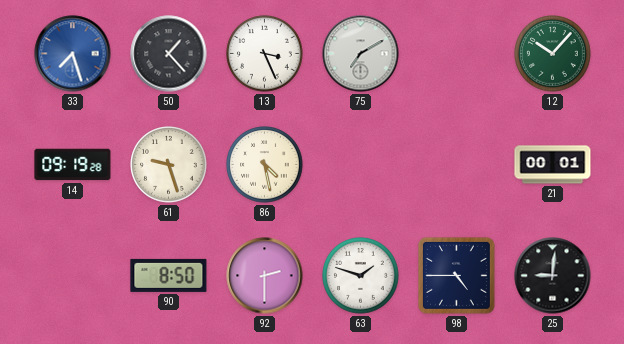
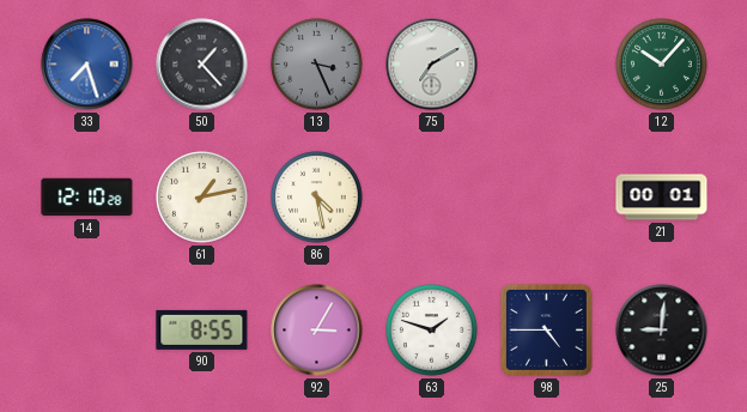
13 dial: white -> grey
14: 09:19 -> 12:10
61: 9:27 -> 1:13
90: 8:50 -> 8:55
92: 2:30 -> 3:05
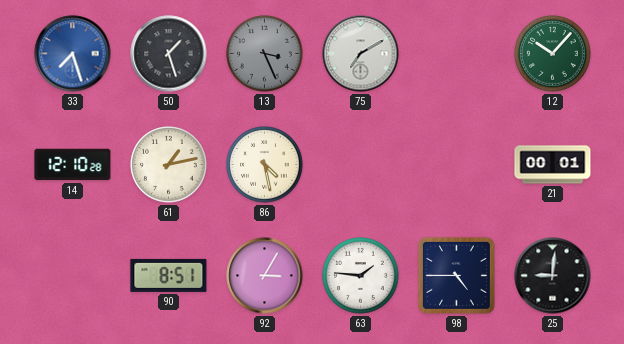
50: 1:23 -> 1:27
90: 8:55 -> 8:51
63: 1:48 -> 1:46
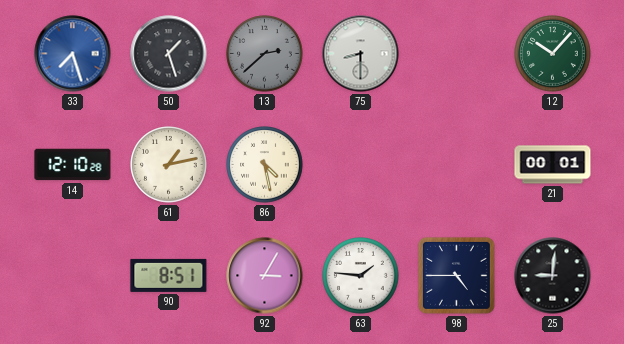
13: 3:26 -> 2:38
75: 7:10 -> 8:30
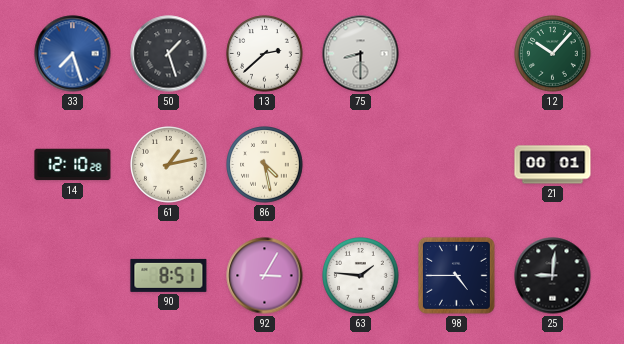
13 dial: grey -> white
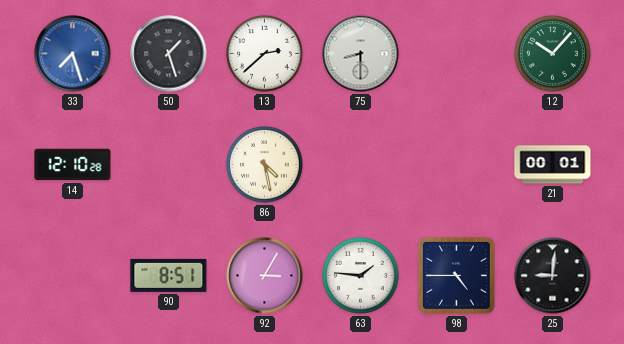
61: 1:13 -> none
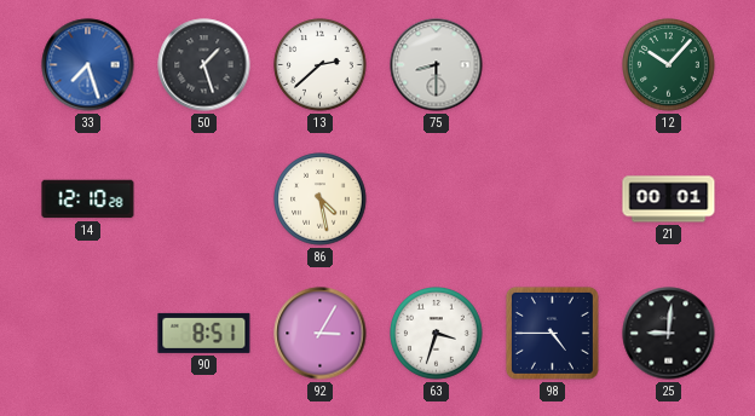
63: 1:46 -> 3:33
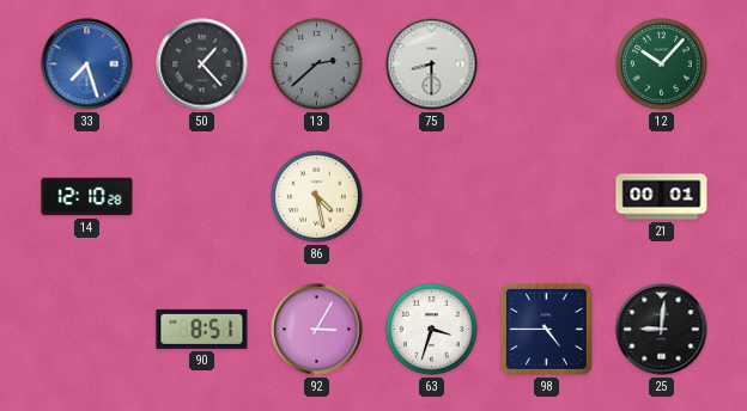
50: 1:27 -> 1:23
13 dial: white -> grey
